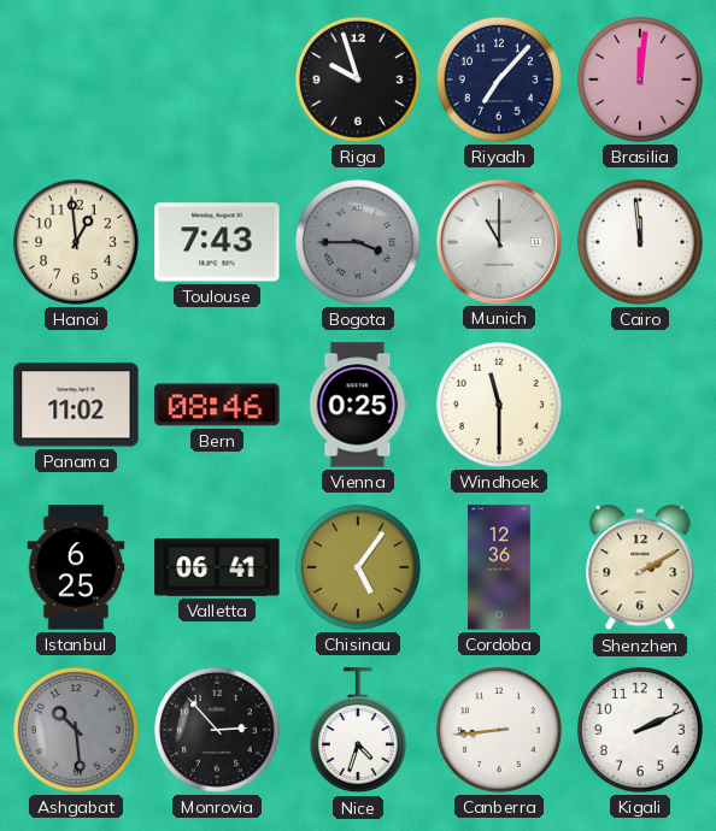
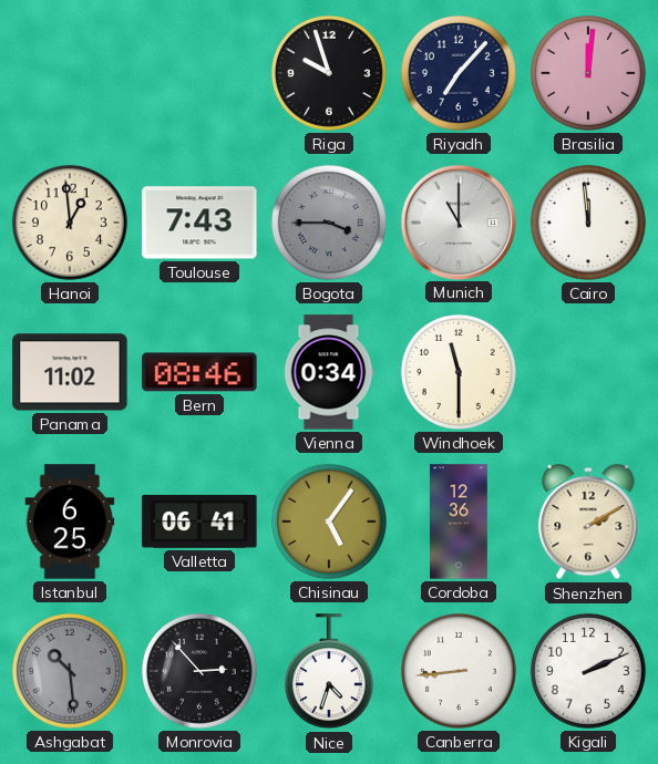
Vienna: 0:25 -> 0:34
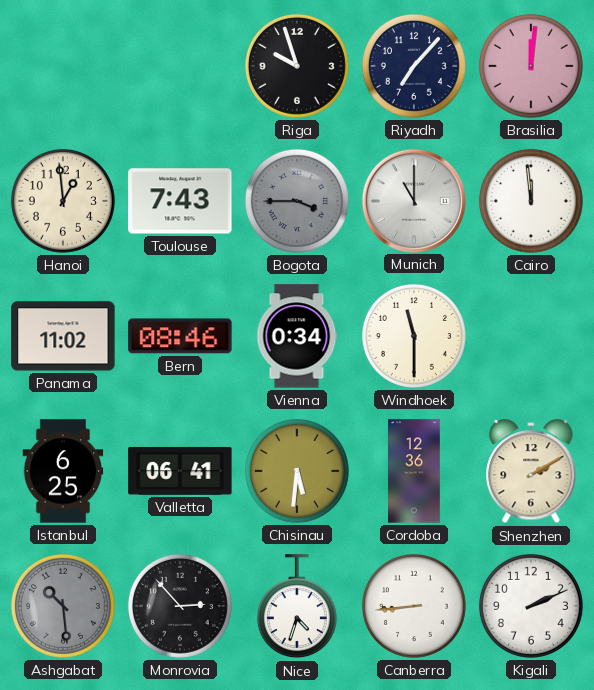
Chisinau: 5:06 -> 5:31
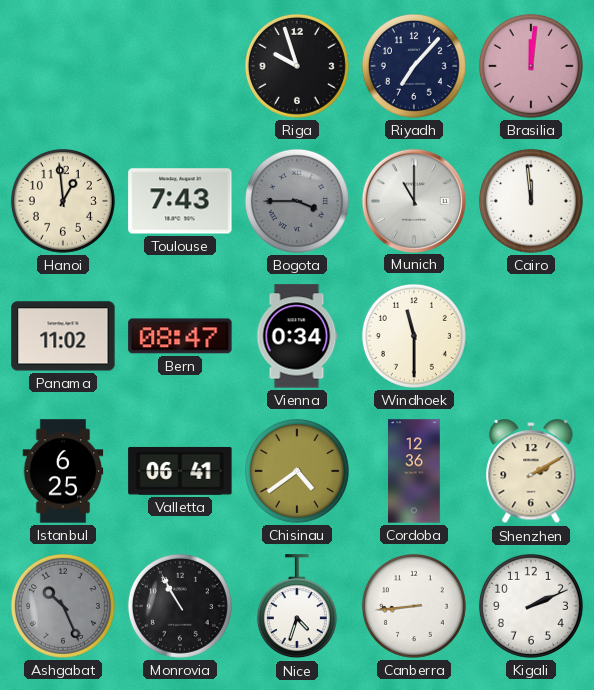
Bern: 08:46 -> 08:47
Chisinau: 5:31 -> 4:39
Ashgabat: 10:29 -> 10:26
Monrovia: 2:53 -> 10:55
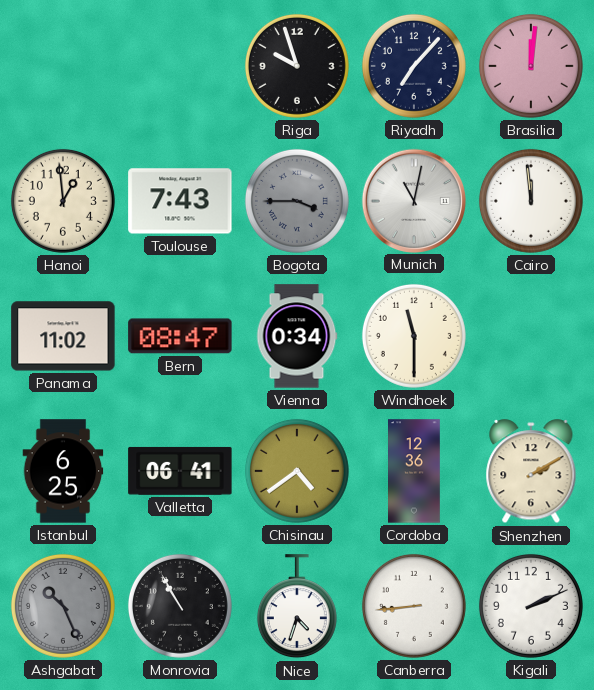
Munich: 11:00 -> 11:02
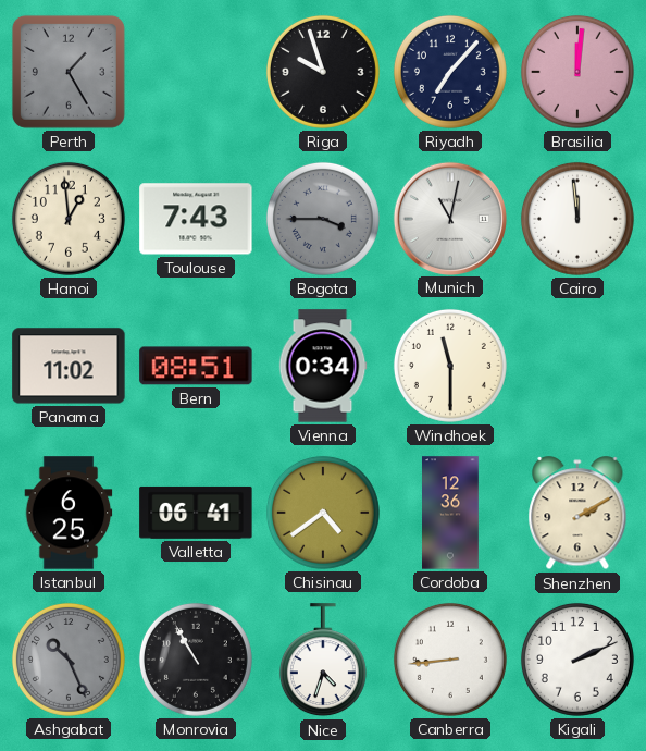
Perth: none -> 1:25
Bern: 08:47 -> 08:51
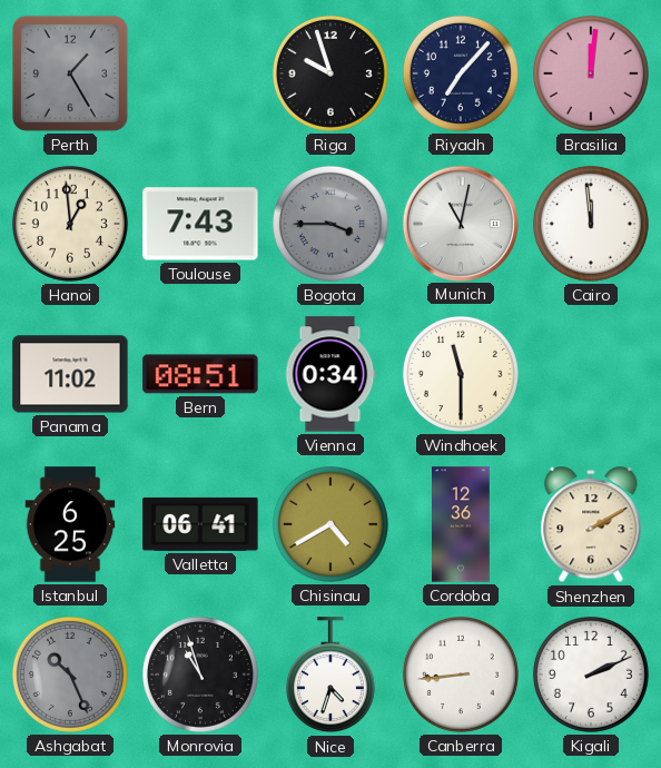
Chisinau: 4:39 -> 4:40
Monrovia: 10:55 -> 10:57
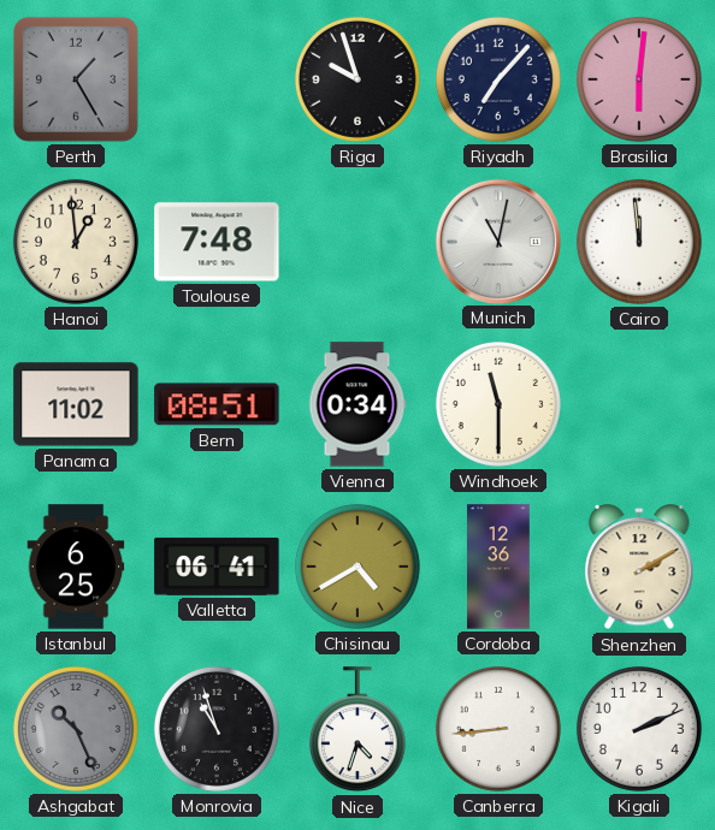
Brasilia: 12:01 -> 6:01
Toulouse: 7:43 -> 7:48
Bogota: 3:45 -> none
